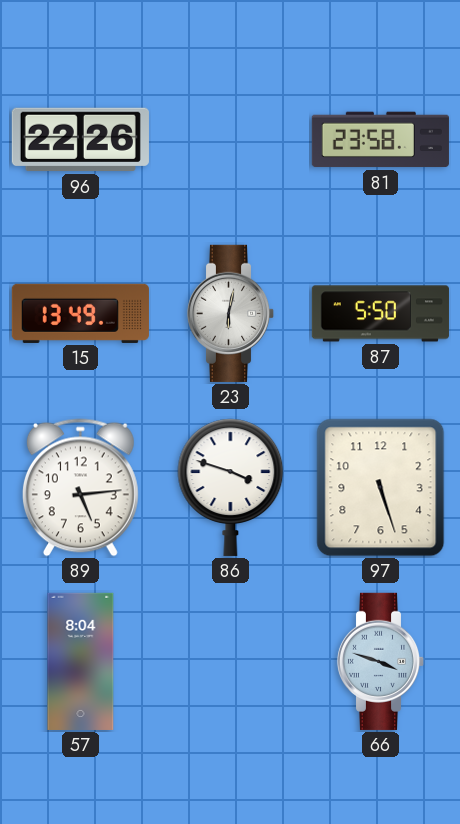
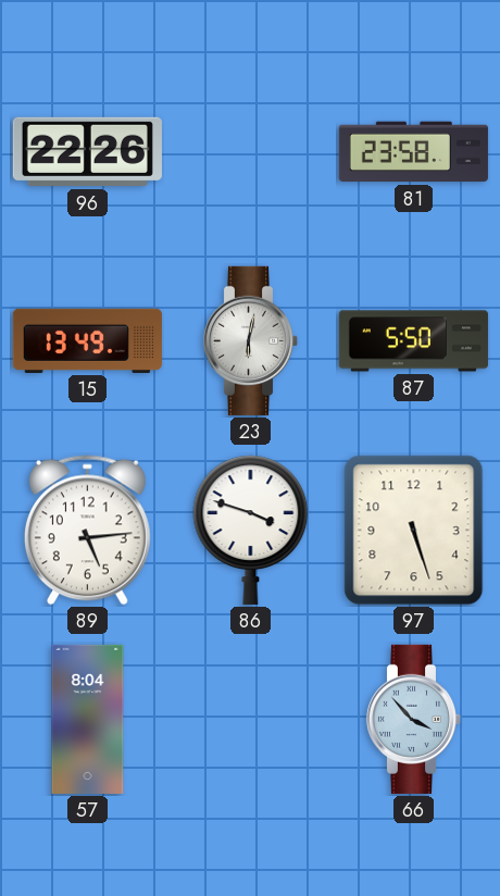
66: 3:48 -> 3:53
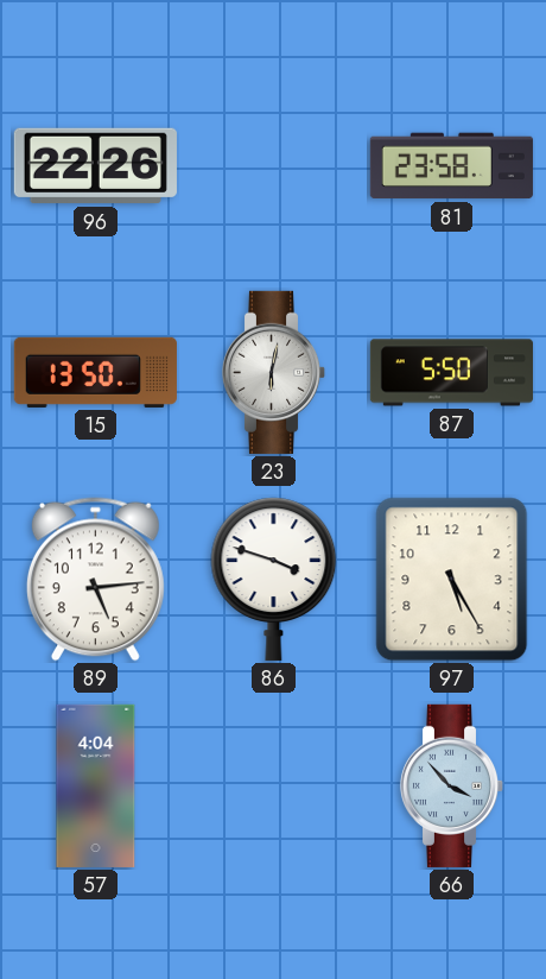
15: 13:49 -> 13:50
97: 5:27 -> 5:25
57: 8:04 -> 4:04
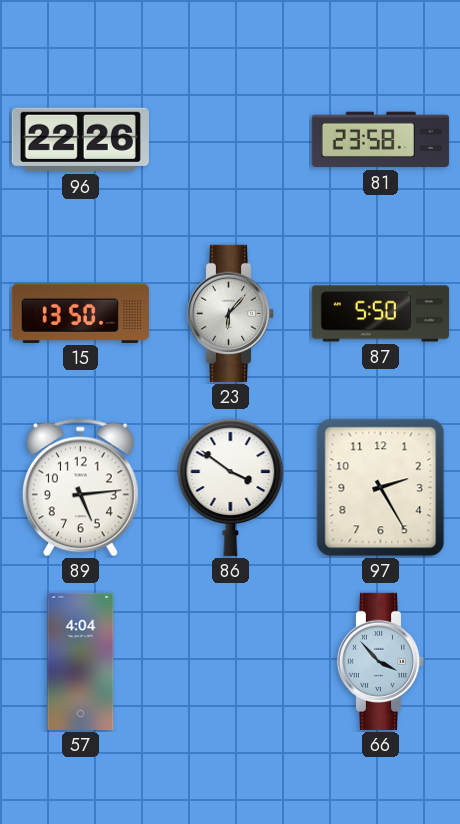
23: 6:02 -> 6:07
86: 3:48 -> 3:51
97: 5:25 -> 2:25
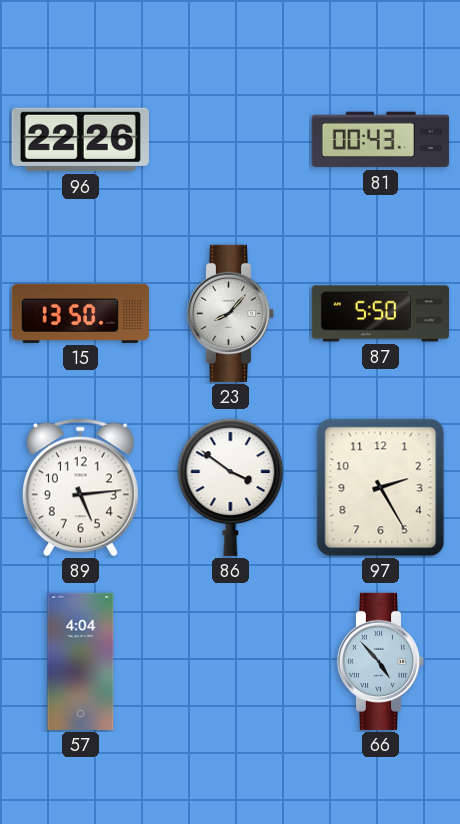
81: 23:58 -> 00:43
23: 6:07 -> 8:07
66: 3:53 -> 4:53
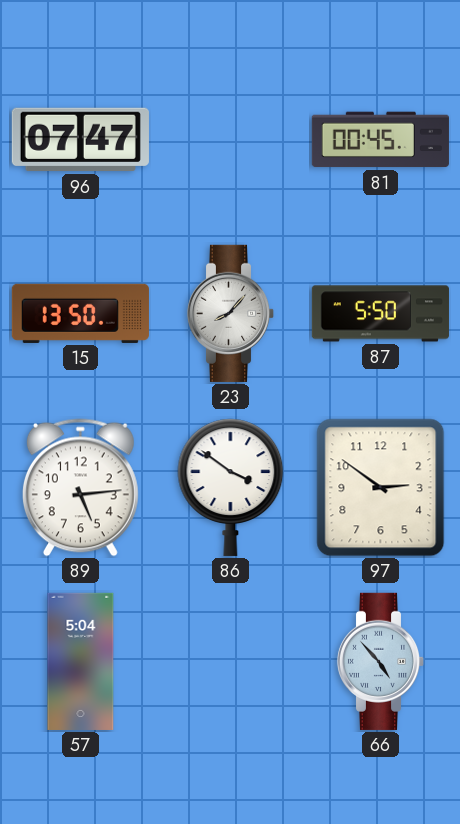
96: 22:26 -> 07:47
81: 00:43 -> 00:45
97: 2:25 -> 2:51
57: 4:04 -> 5:04
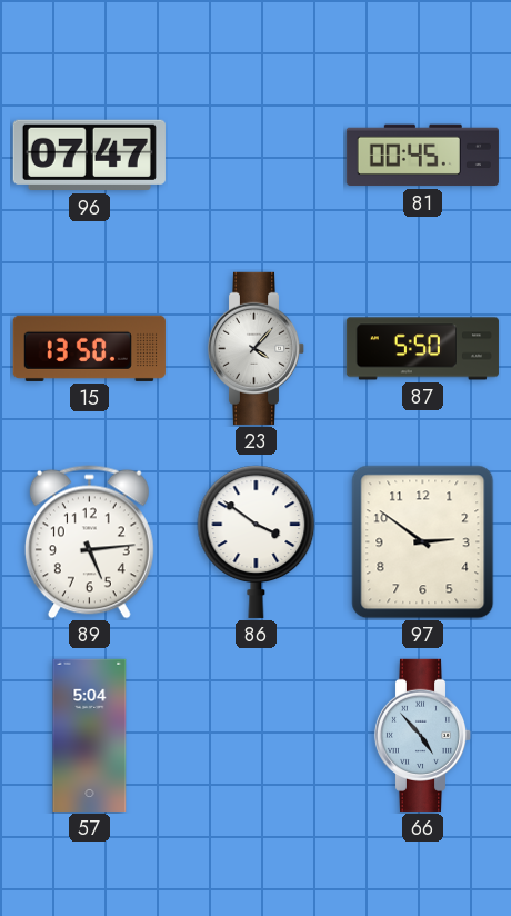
23: 8:07 -> 4:07
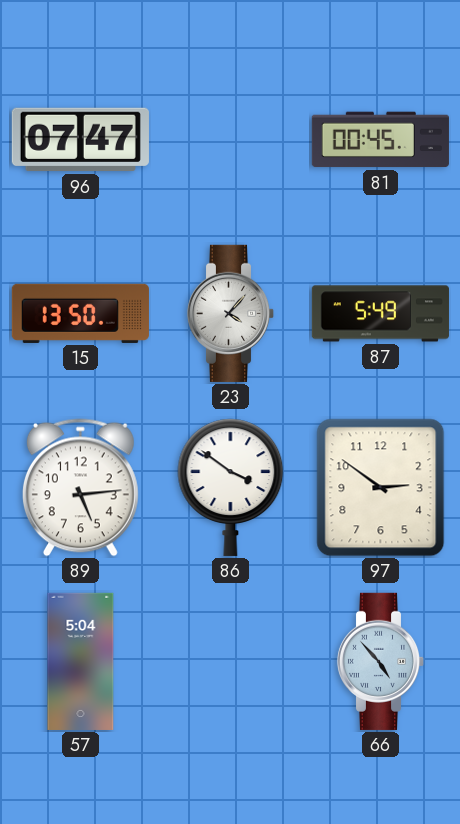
87: 5:50 -> 5:49
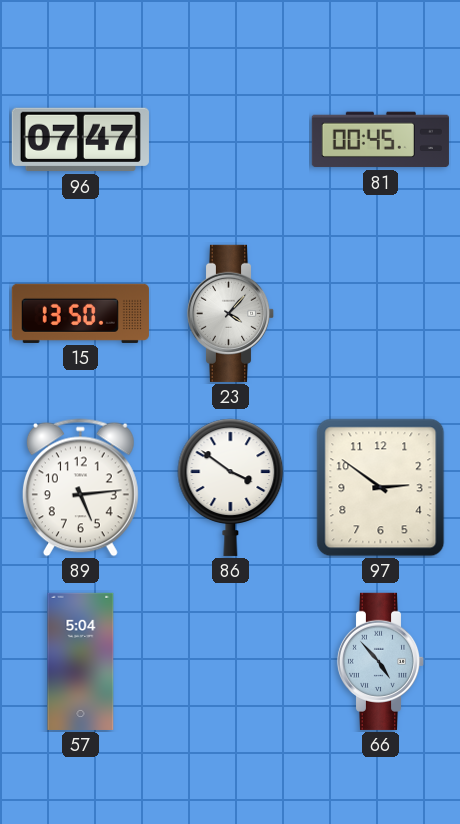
87: 5:49 -> none
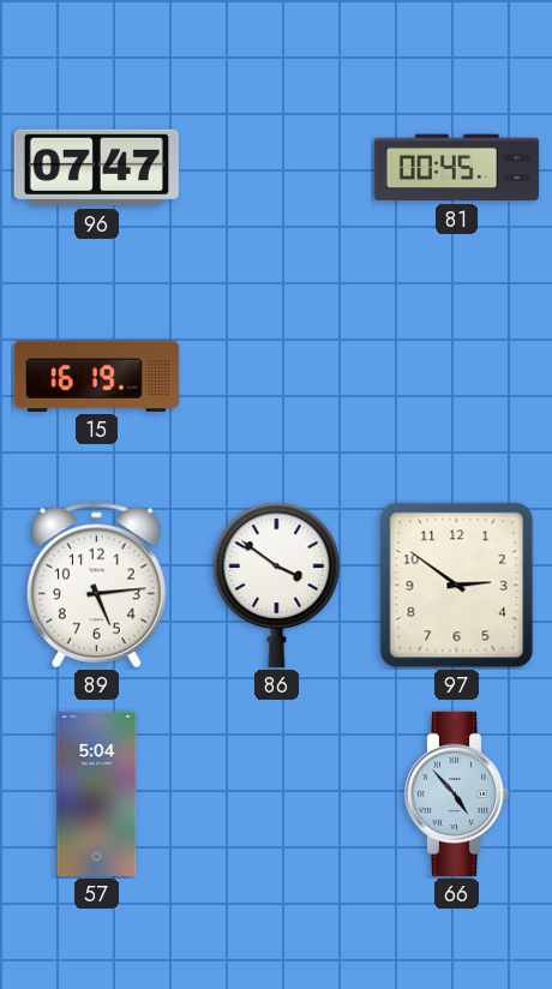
15: 13:50 -> 16:19
23: 4:07 -> none
